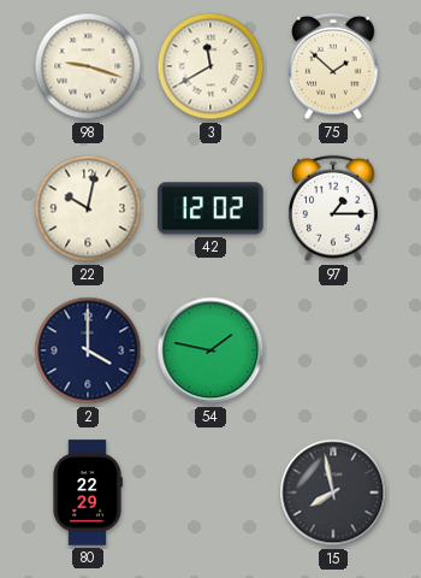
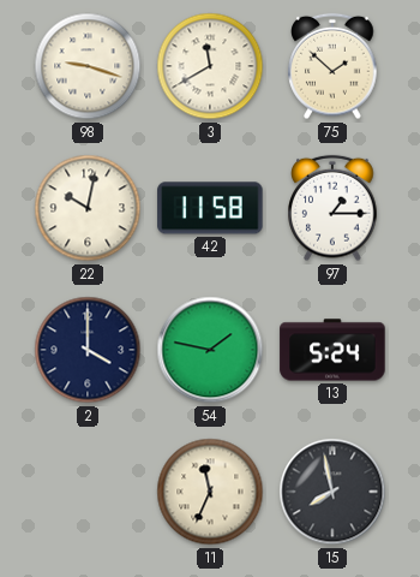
42: 12:02 -> 11:58
13: none -> 5:24
80: 22:29 -> none
11: none -> 11:34
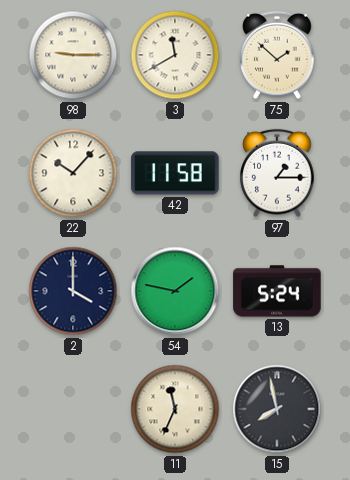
98: 9:18 -> 9:15
22: 10:02 -> 10:07
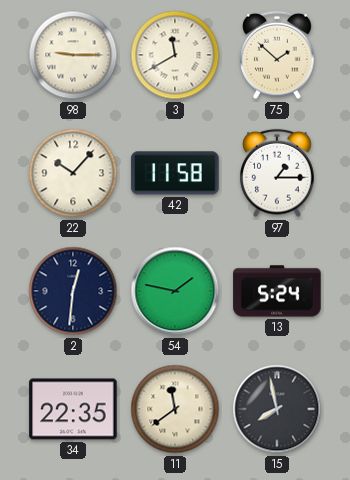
2: 4:00 -> 12:31
34: none -> 22:35
11: 11:34 -> 11:39
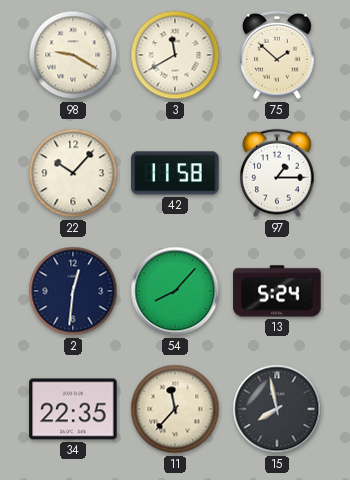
98: 9:15 -> 9:20
54: 1:47 -> 8:07
11: 11:39 -> 11:37
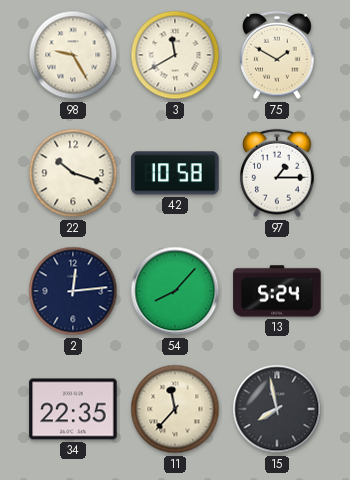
98: 9:20 -> 9:25
75: 1:52 -> 1:50
22: 10:07 -> 10:18
42: 11:58 -> 10:58
2: 12:31 -> 12:14
